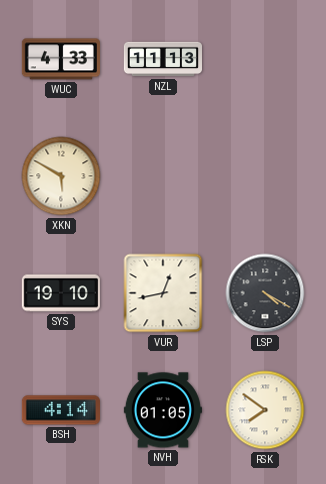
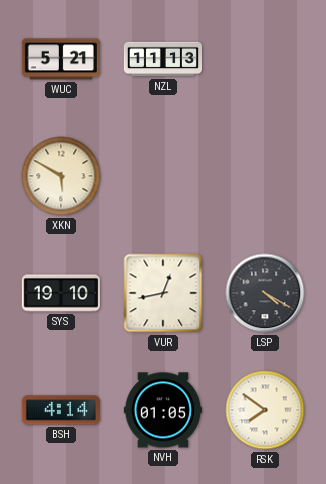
WUC: 4:33 -> 5:21
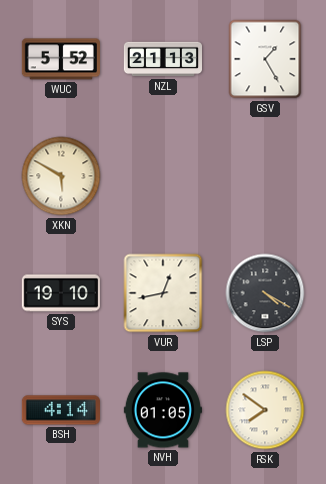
WUC: 5:21 -> 5:52
NZL: 11:13 -> 21:13
GSV: none -> 1:25
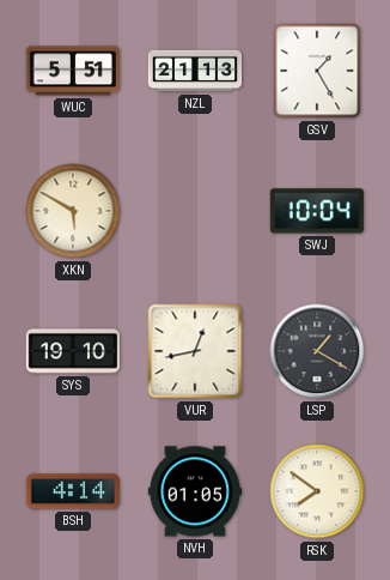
WUC: 5:52 -> 5:51
SWJ: none -> 10:04
LSP: 4:20 -> 1:20
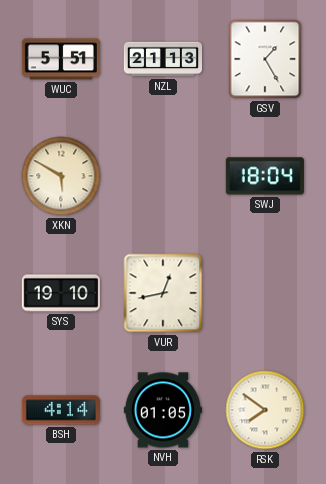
SWJ: 10:04 -> 18:04
LSP: 1:20 -> none
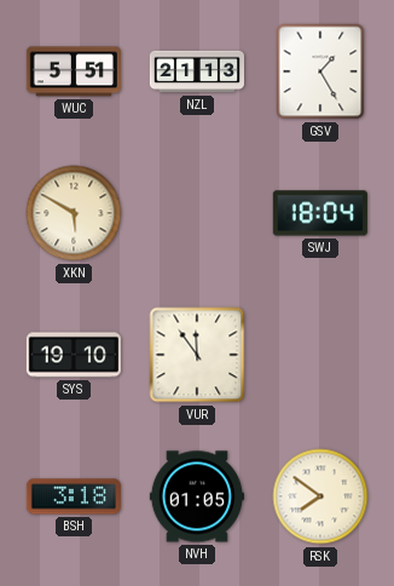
VUR: 12:43 -> 11:54
BSH: 4:14 -> 3:18
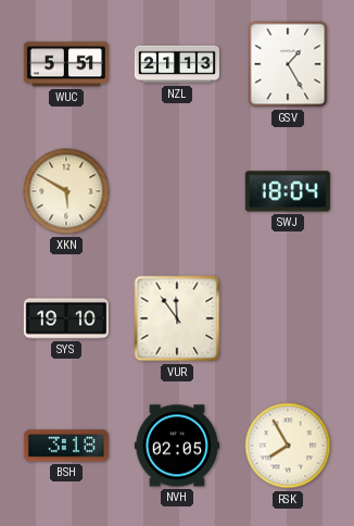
NVH: 01:05 -> 02:05
RSK: 7:51 -> 7:55
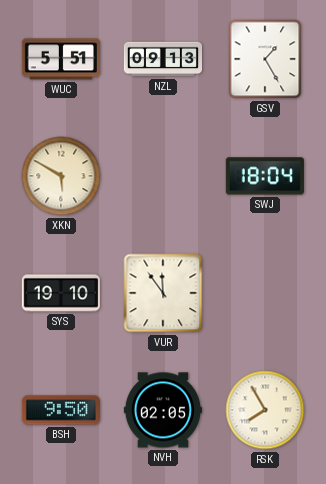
NZL: 21:13 -> 09:13
BSH: 3:18 -> 9:50
